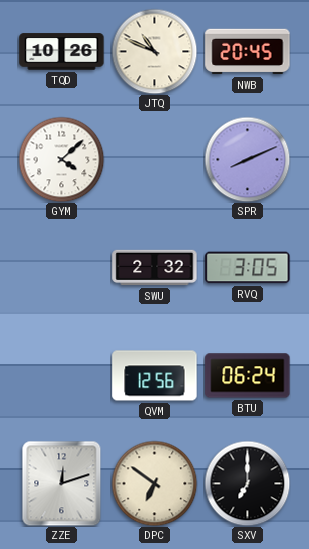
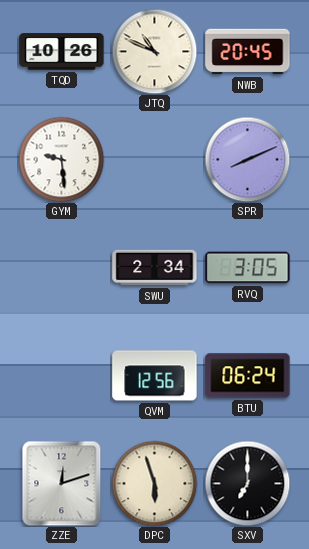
GYM: 4:08 -> 9:29
SWU: 2:32 -> 2:34
DPC: 6:51 -> 5:57
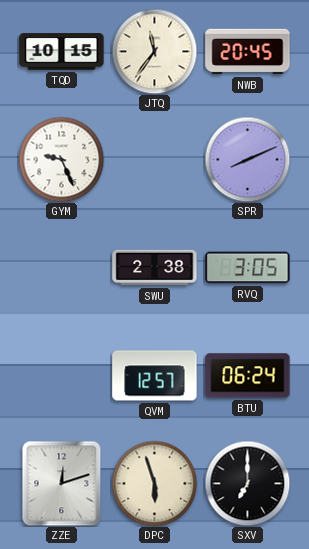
TQD: 10:26 -> 10:15
JTQ: 10:49 -> 11:36
GYM: 9:29 -> 9:26
SWU: 2:34 -> 2:38
QVM: 12:56 -> 12:57
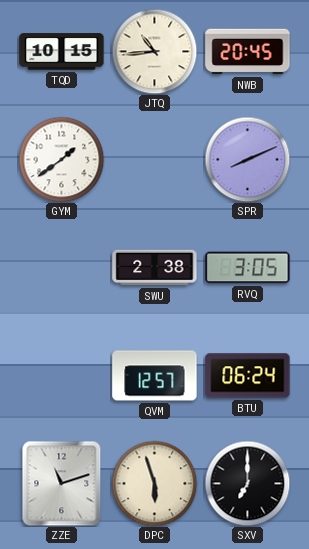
JTQ: 11:36 -> 10:44
GYM: 9:26 -> 1:39
ZZE: 12:12 -> 11:12
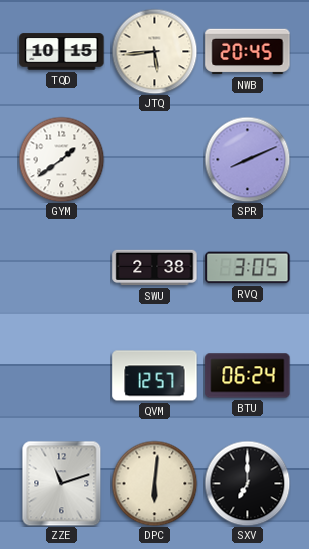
JTQ: 10:44 -> 5:44
DPC: 5:57 -> 6:01
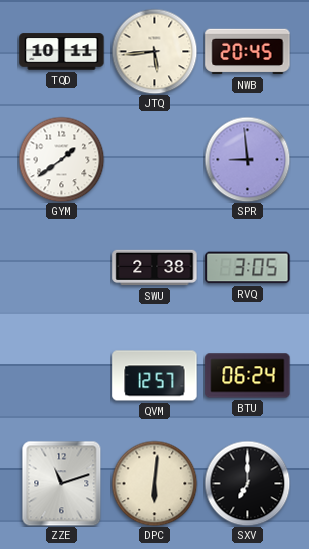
TQD: 10:15 -> 10:11
SPR: 8:11 -> 8:59
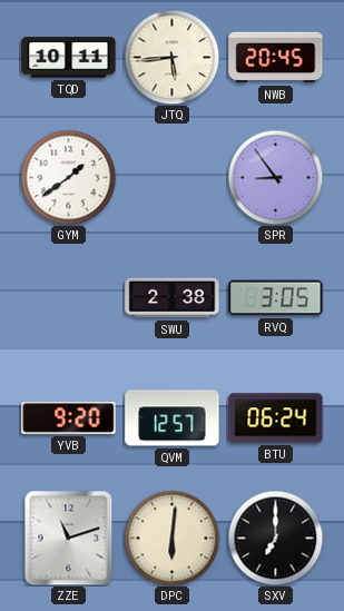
SPR: 8:59 -> 8:54
YVB: none -> 9:20
